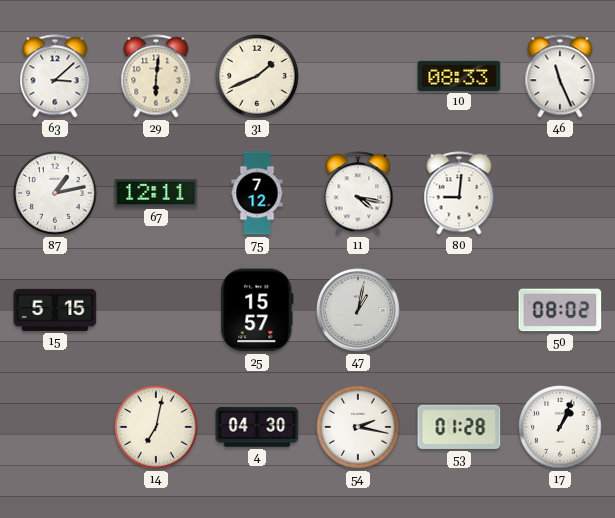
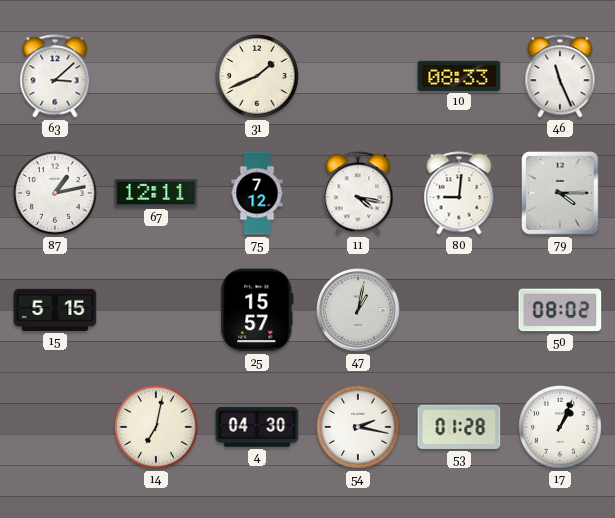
29: 6:01 -> none
79: none -> 4:15
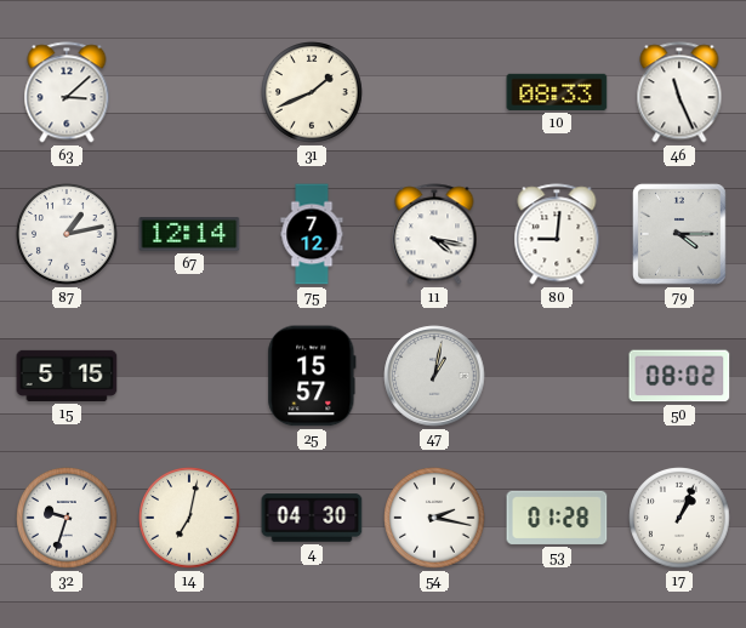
67: 12:11 -> 12:14
32: none -> 9:33
